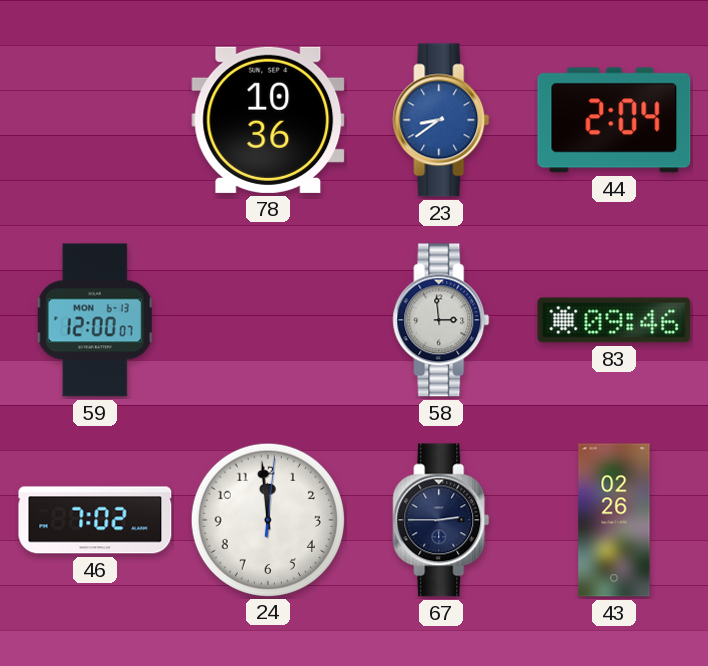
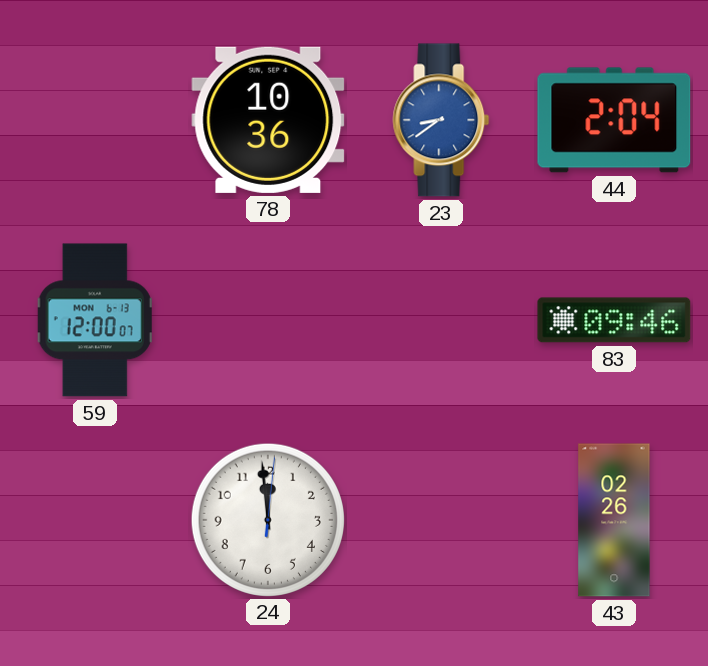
58: 2:59 -> none
46: 7:02 -> none
67: 2:45 -> none
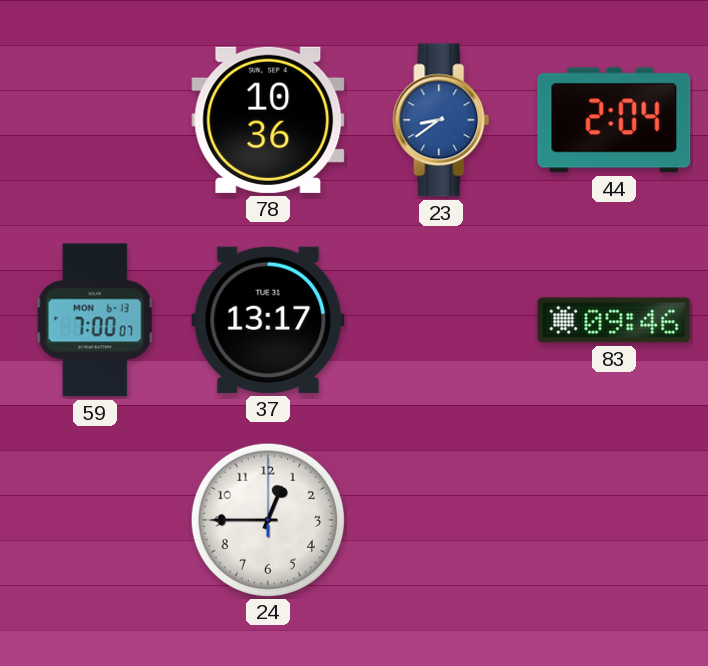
59: 12:00 -> 7:00
37: none -> 13:17
24: 11:59 -> 12:45
43: 02:26 -> none
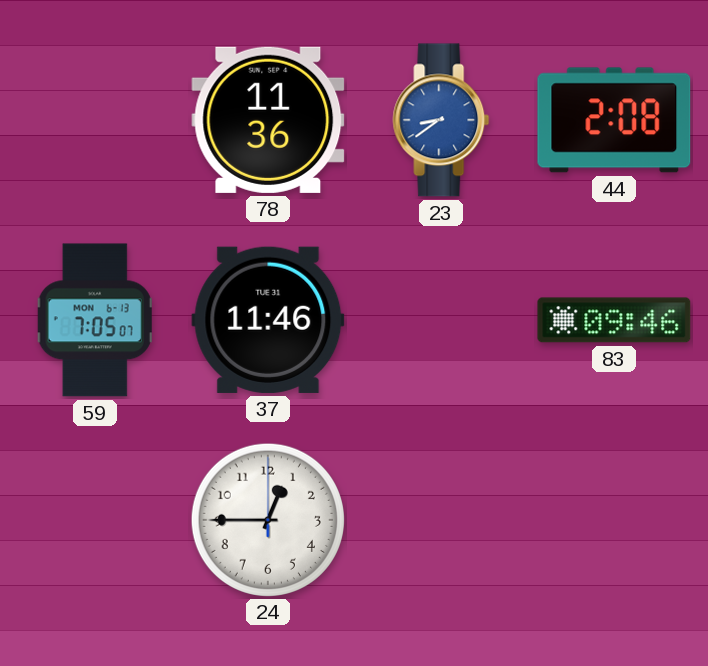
78: 10:36 -> 11:36
44: 2:04 -> 2:08
59: 7:00 -> 7:05
37: 13:17 -> 11:46
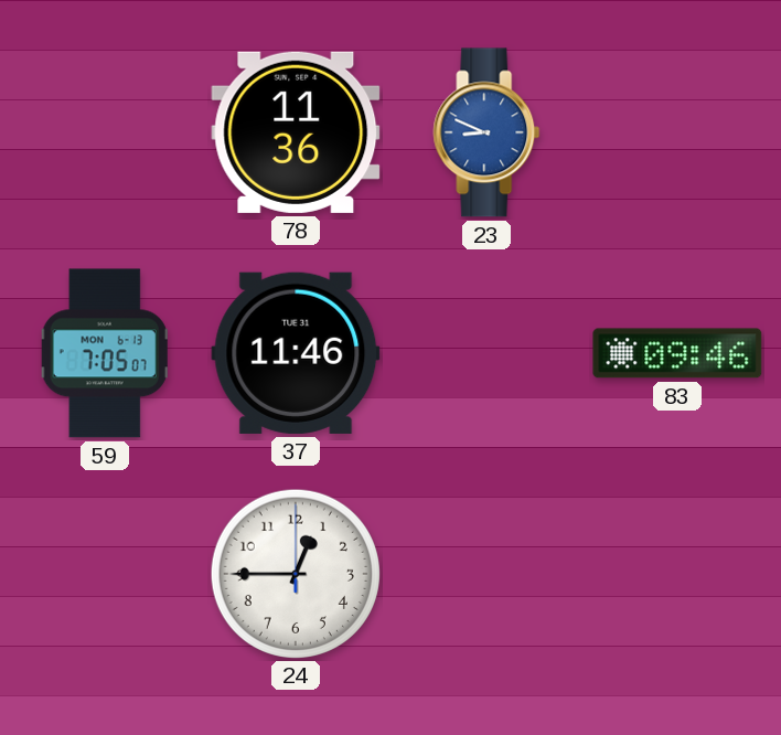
23: 8:39 -> 8:49
44: 2:08 -> none
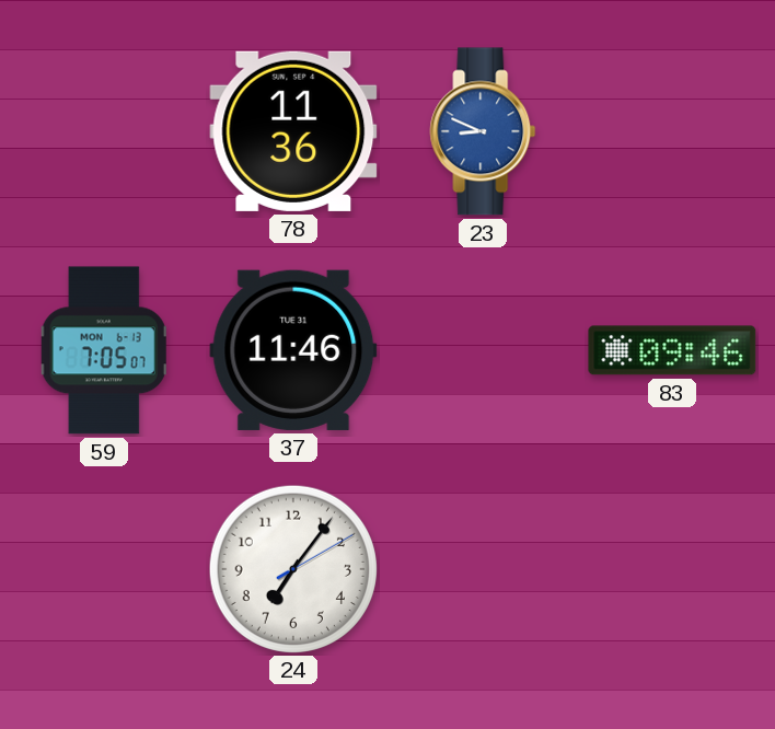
24: 12:45 -> 7:06
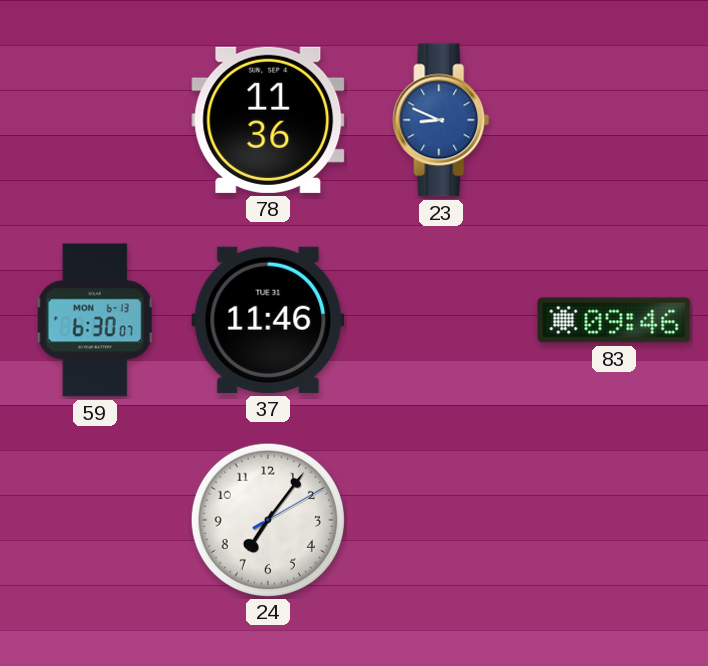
59: 7:05 -> 6:30
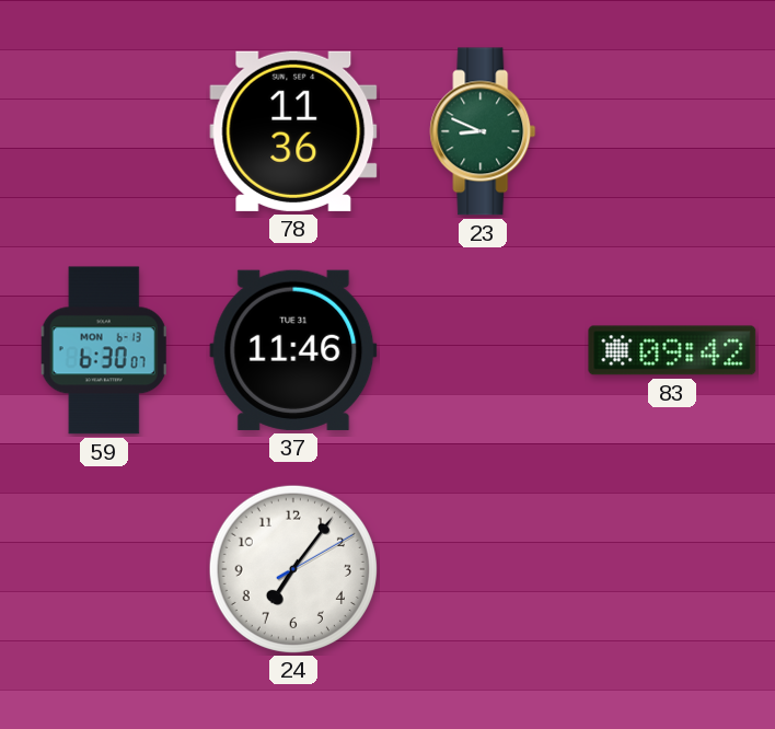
23 dial: blue -> green
83: 09:46 -> 09:42
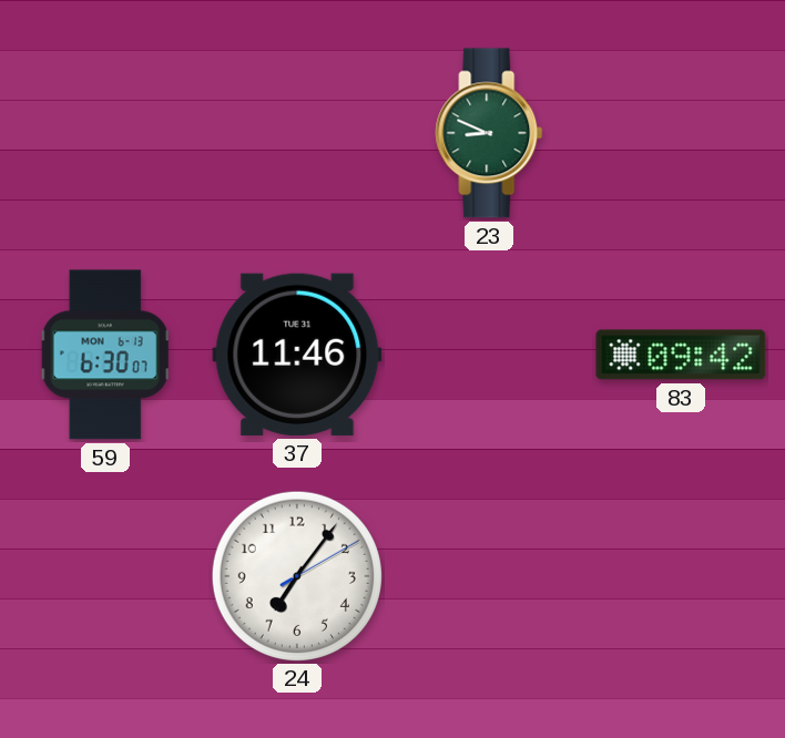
78: 11:36 -> none
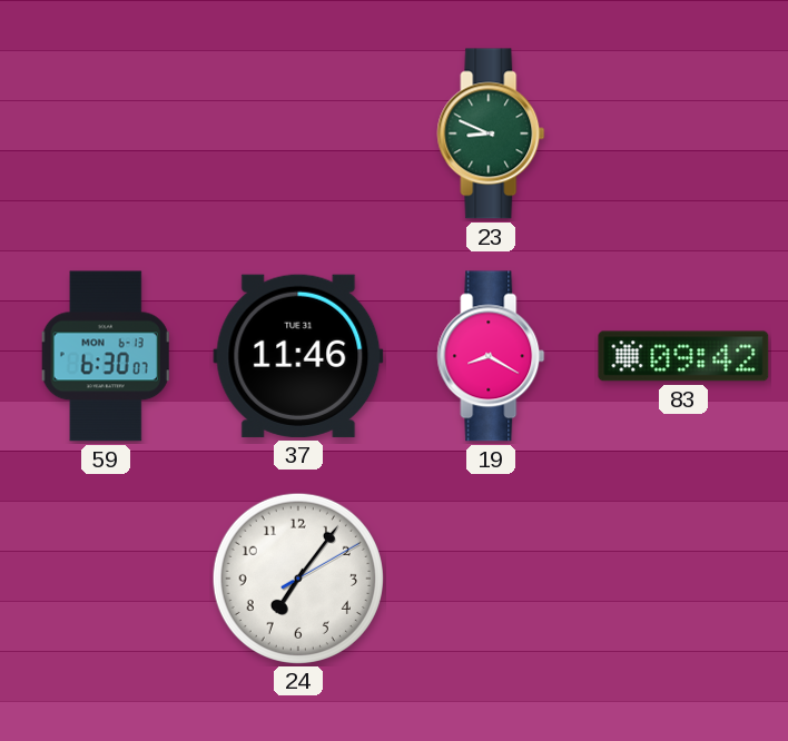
19: none -> 8:20
